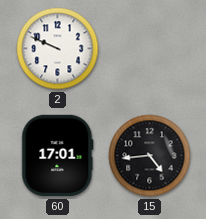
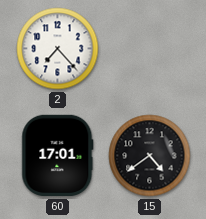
2: 9:49 -> 7:23
15: 4:44 -> 4:39
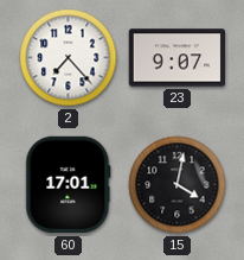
23: none -> 9:07
15: 4:39 -> 4:02
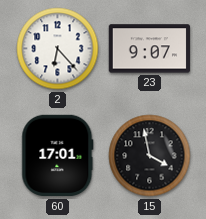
2: 7:23 -> 6:23
15: 4:02 -> 3:58
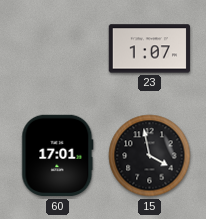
2: 6:23 -> none
23: 9:07 -> 1:07
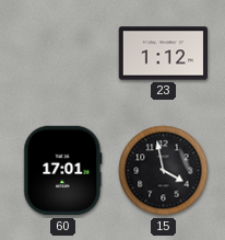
23: 1:07 -> 1:12
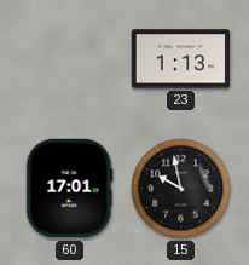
23: 1:12 -> 1:13
15: 3:58 -> 9:58
